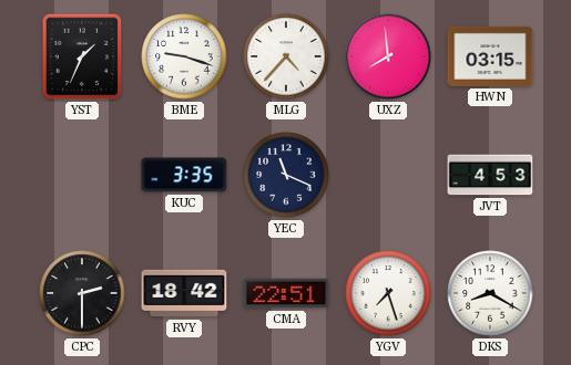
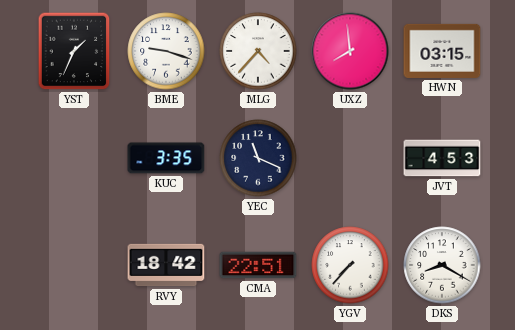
CPC: 2:30 -> none
YGV: 7:27 -> 7:37
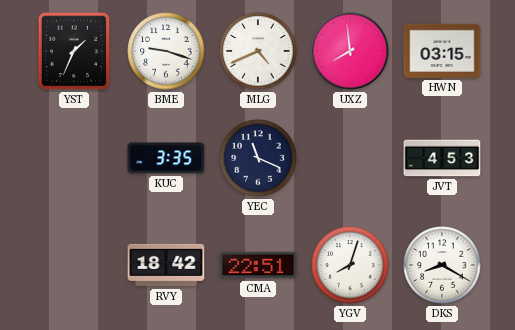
MLG: 4:37 -> 4:41
YGV: 7:37 -> 8:03
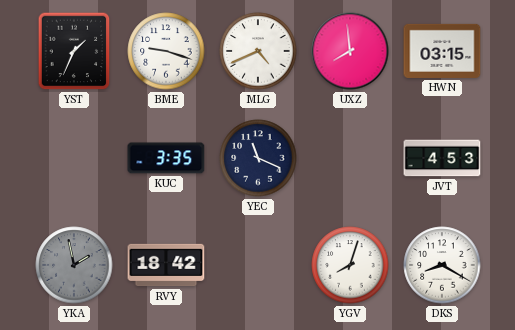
YKA: none -> 1:58
CMA: 22:51 -> none
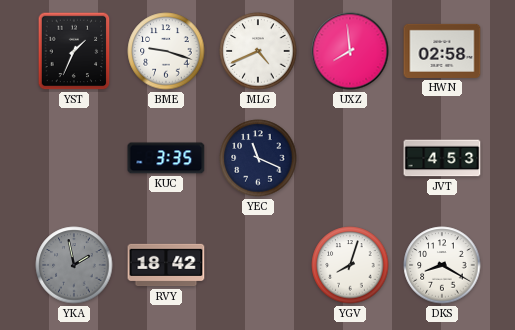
HWN: 03:15 -> 02:58
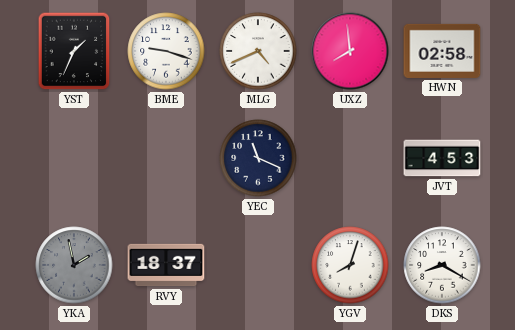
KUC: 3:35 -> none
RVY: 18:42 -> 18:37
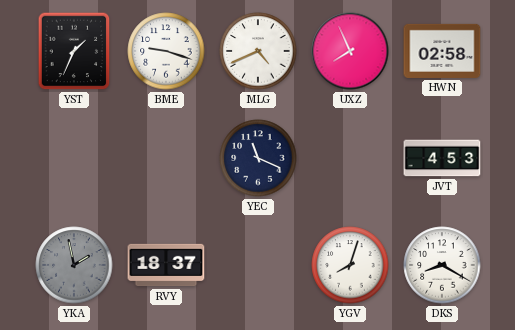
UXZ: 7:59 -> 7:56
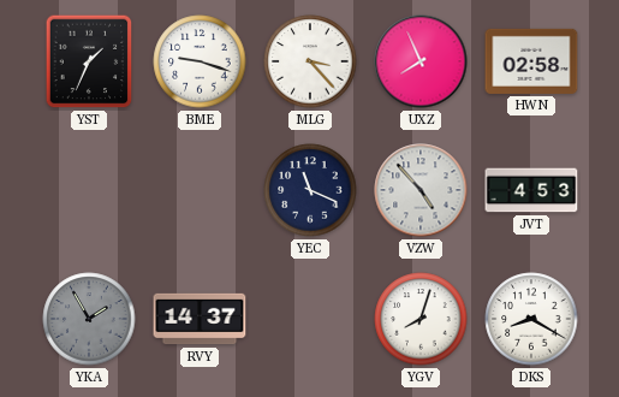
MLG: 4:41 -> 3:23
VZW: none -> 4:53
YKA: 1:58 -> 1:55
RVY: 18:37 -> 14:37
